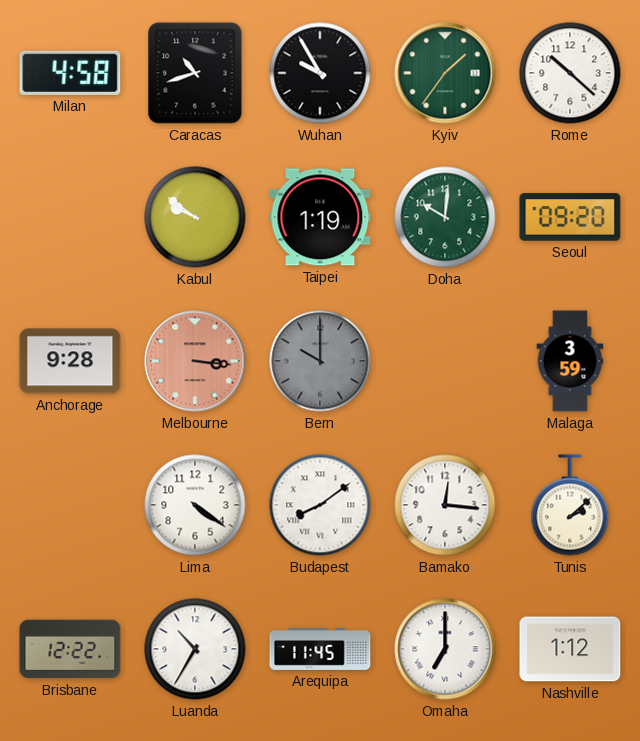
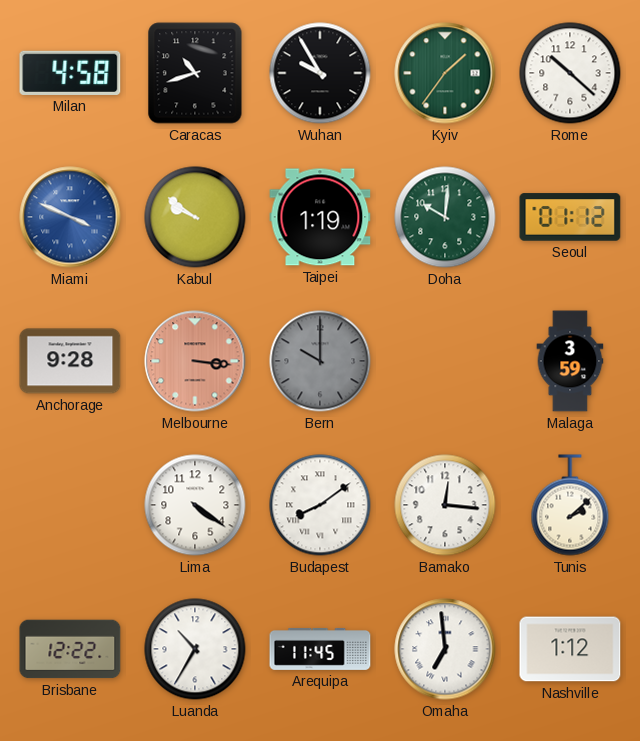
Miami: none -> 3:49
Seoul: 09:20 -> 01:12
Omaha: 7:00 -> 6:59
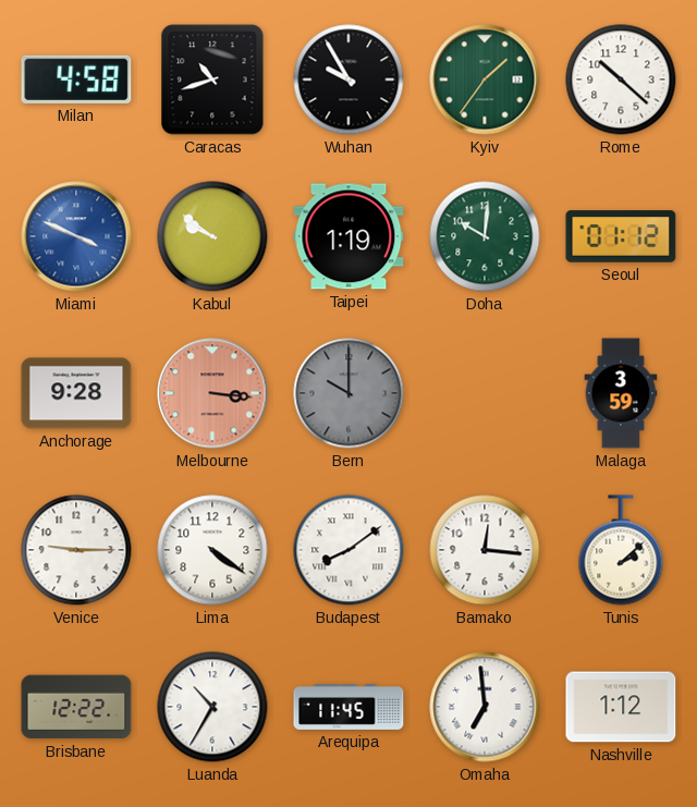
Venice: none -> 9:15
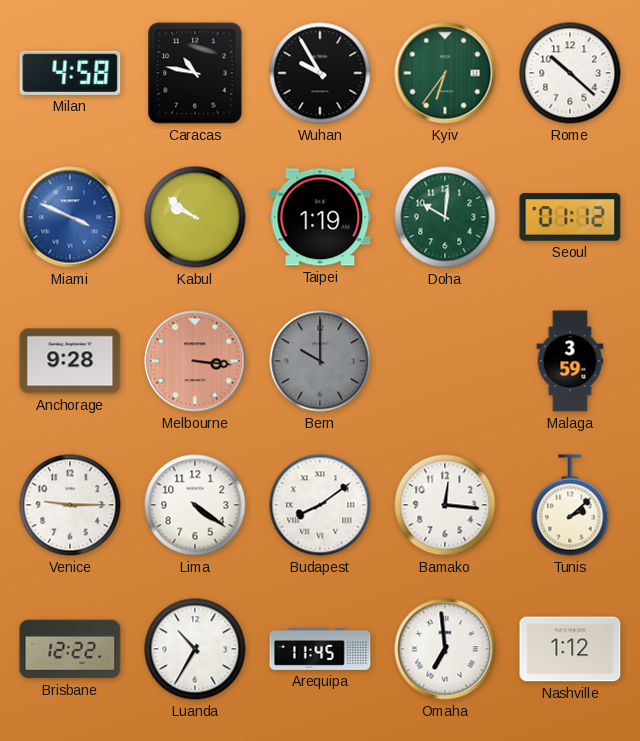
Caracas: 10:42 -> 10:47
Kyiv: 1:36 -> 6:36
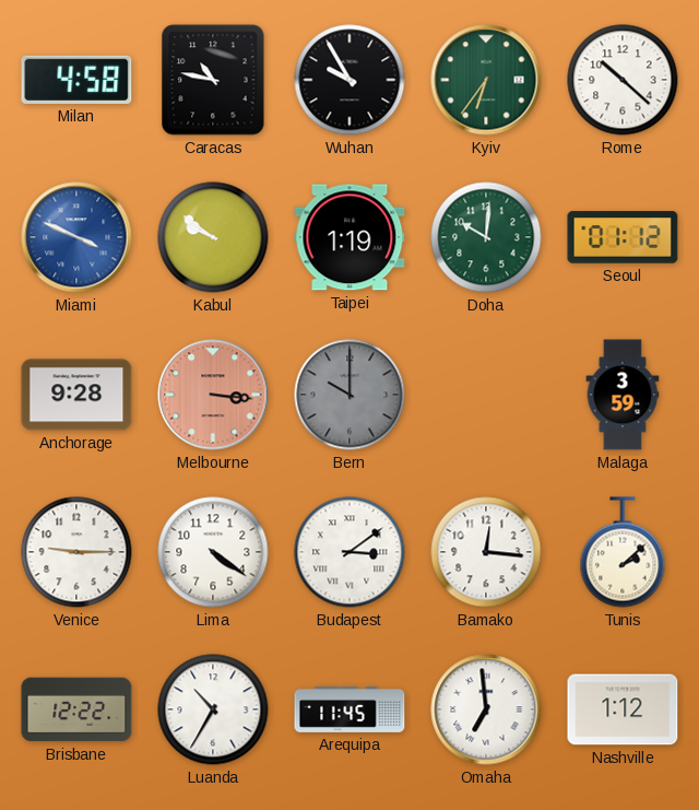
Budapest: 8:09 -> 3:09
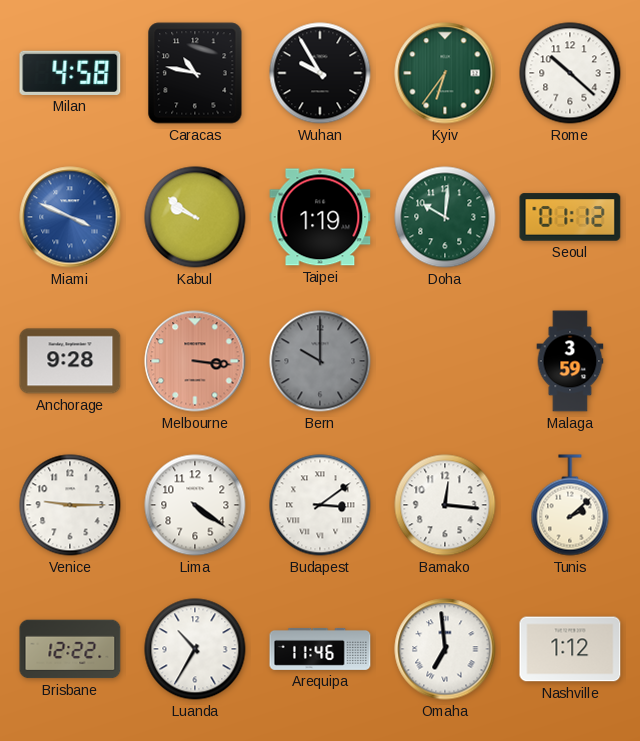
Arequipa: 11:45 -> 11:46
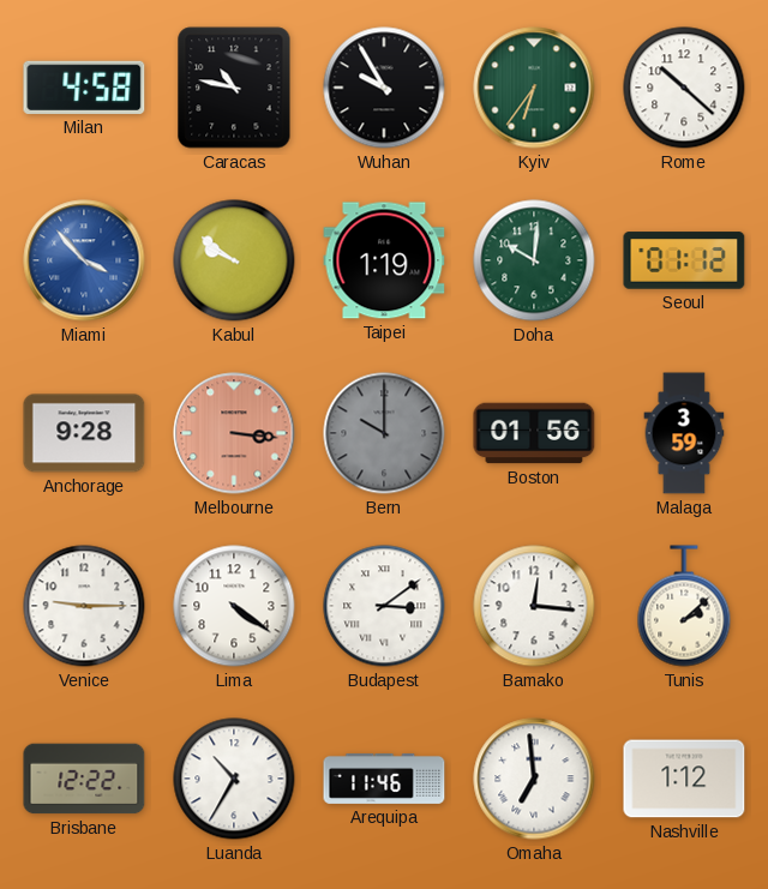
Miami: 3:49 -> 3:53
Boston: none -> 01:56
